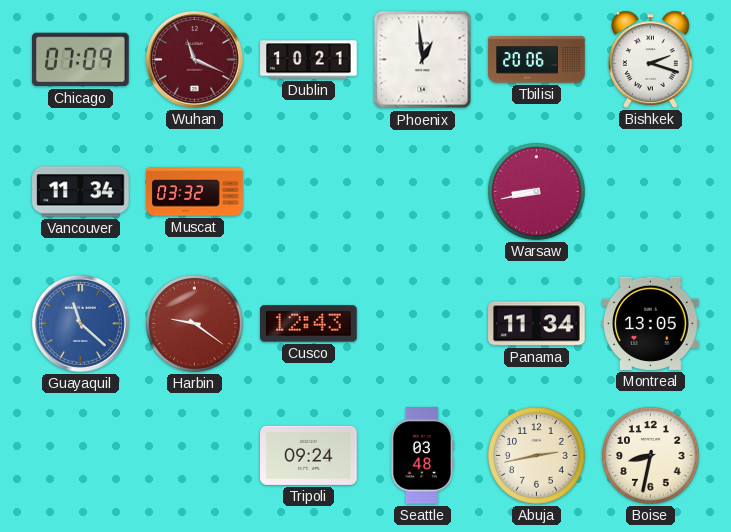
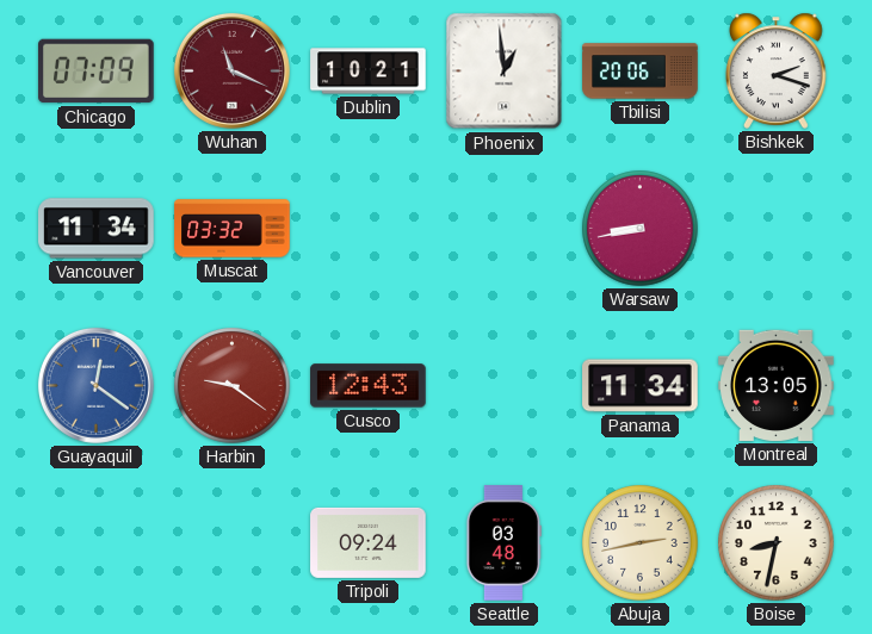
Guayaquil: 11:22 -> 12:21
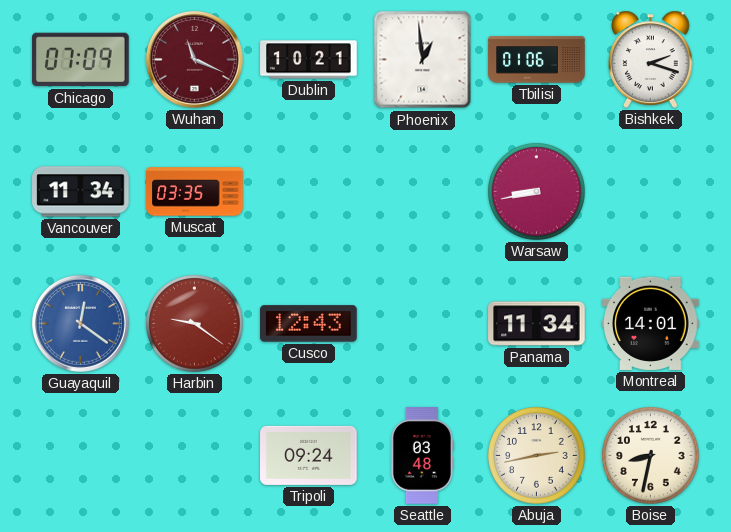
Tbilisi: 20:06 -> 01:06
Muscat: 03:32 -> 03:35
Montreal: 13:05 -> 14:01
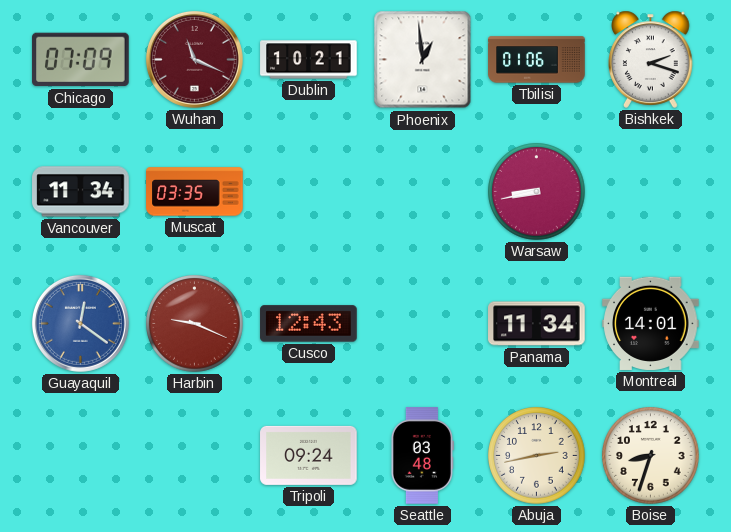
Harbin: 9:21 -> 9:19
Boise: 8:32 -> 8:33
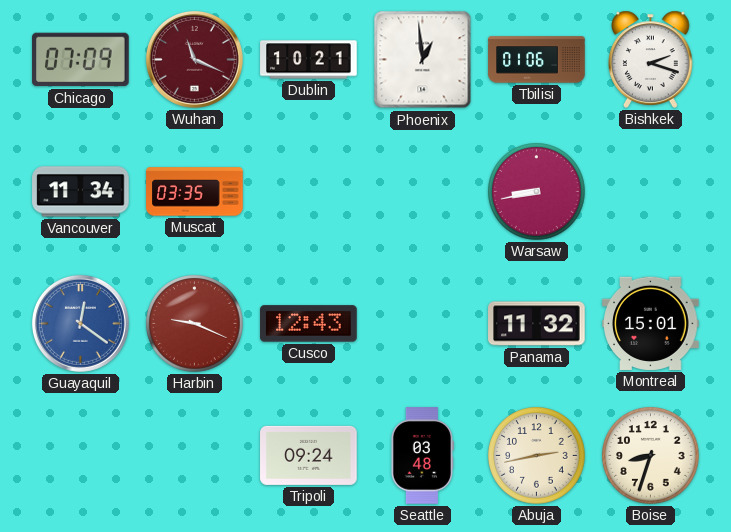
Panama: 11:34 -> 11:32
Montreal: 14:01 -> 15:01
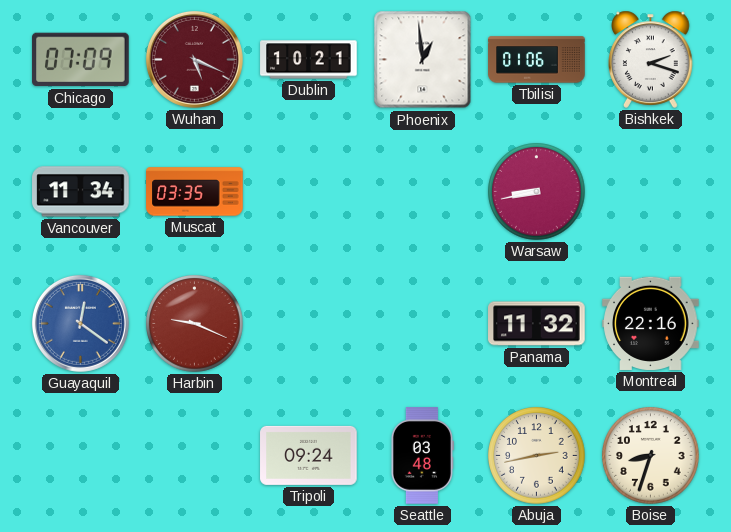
Wuhan: 11:19 -> 5:19
Cusco: 12:43 -> none
Montreal: 15:01 -> 22:16
